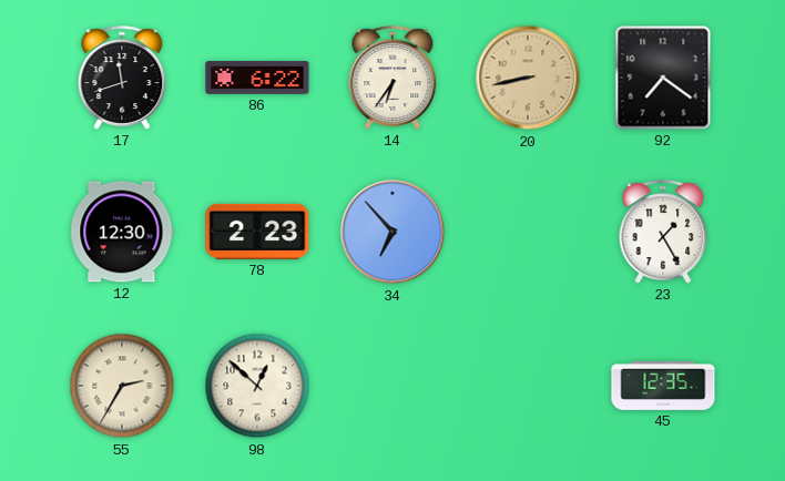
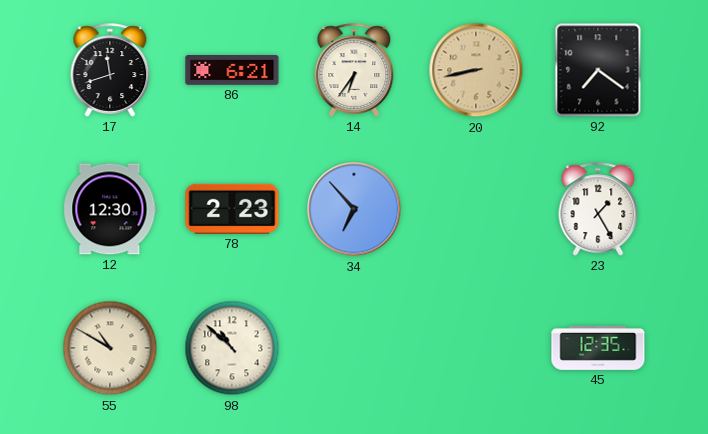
86: 6:22 -> 6:21
55: 2:35 -> 10:50
98: 12:52 -> 10:52
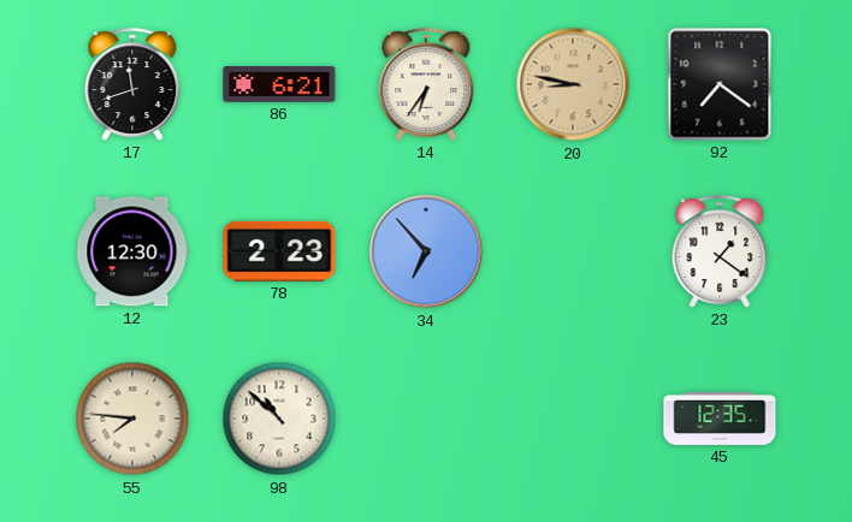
20: 8:43 -> 8:47
23: 1:25 -> 1:21
55: 10:50 -> 7:46
